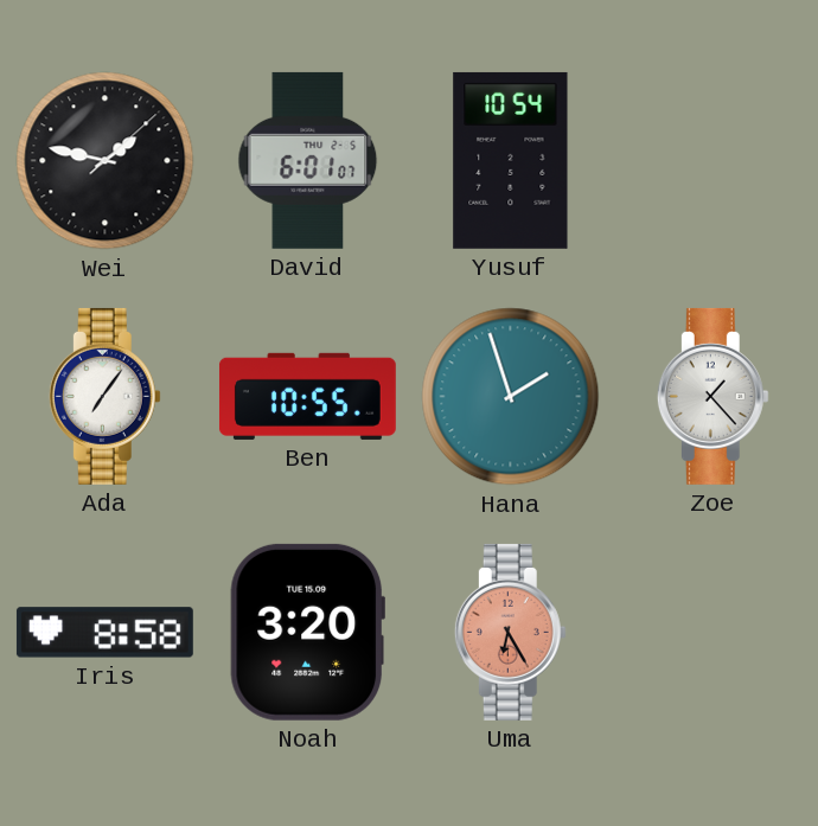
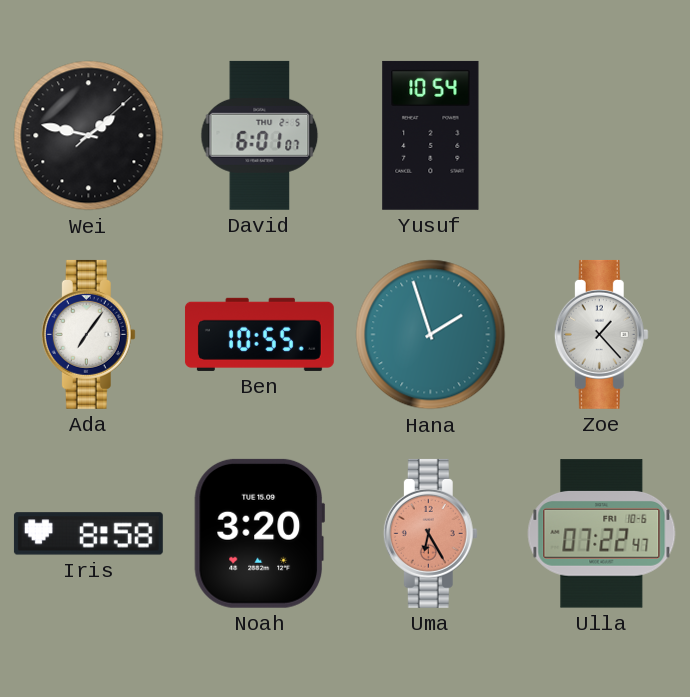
Ulla: none -> 07:22
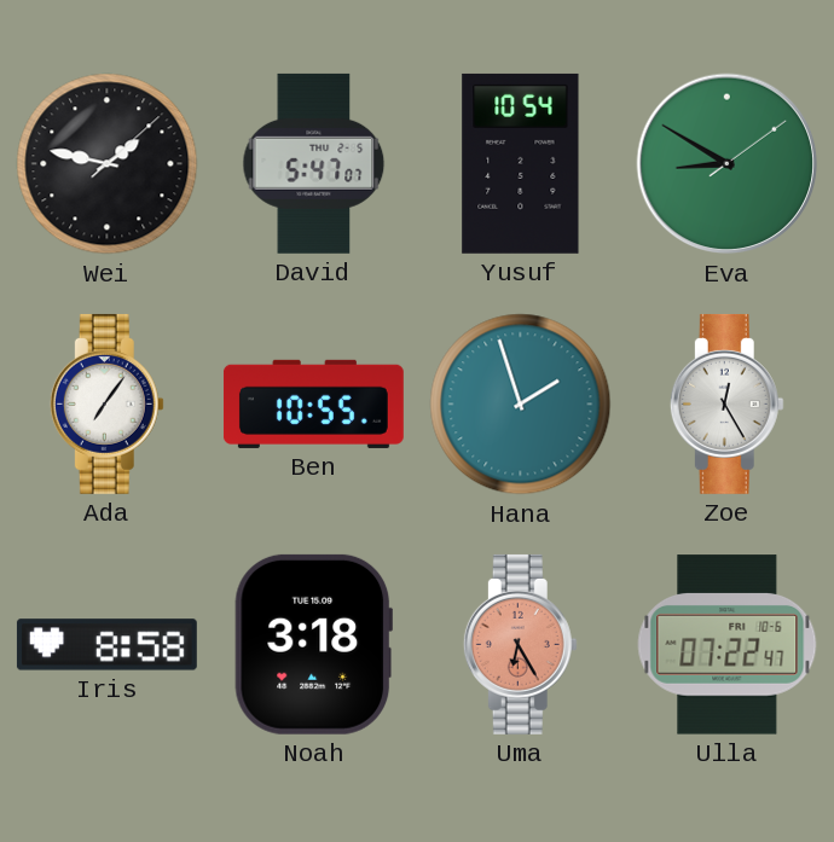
David: 6:01 -> 5:47
Eva: none -> 8:50
Zoe: 1:23 -> 12:25
Noah: 3:20 -> 3:18
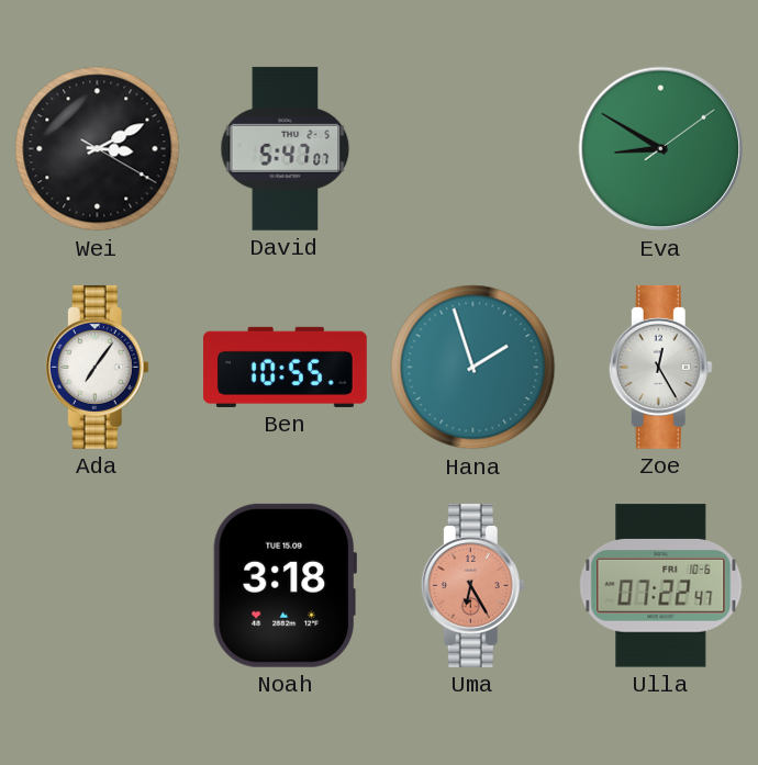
Wei: 1:47 -> 3:10
Yusuf: 10:54 -> none
Iris: 8:58 -> none
